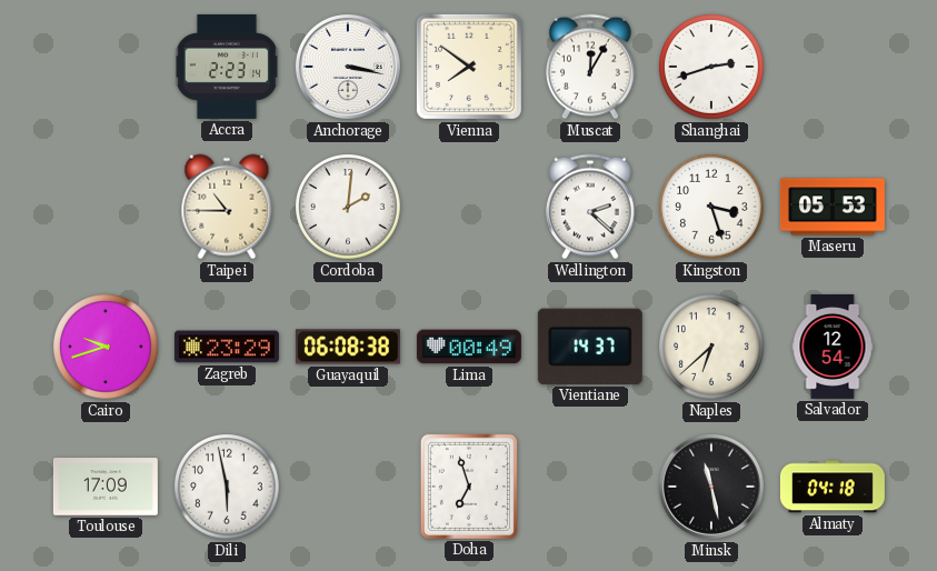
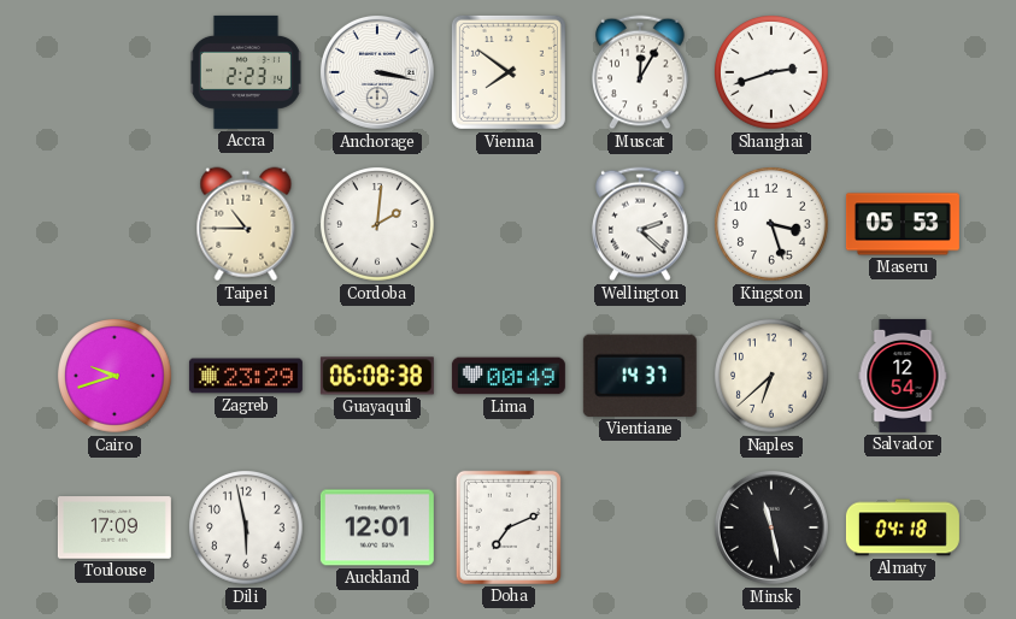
Auckland: none -> 12:01
Doha: 6:57 -> 7:11
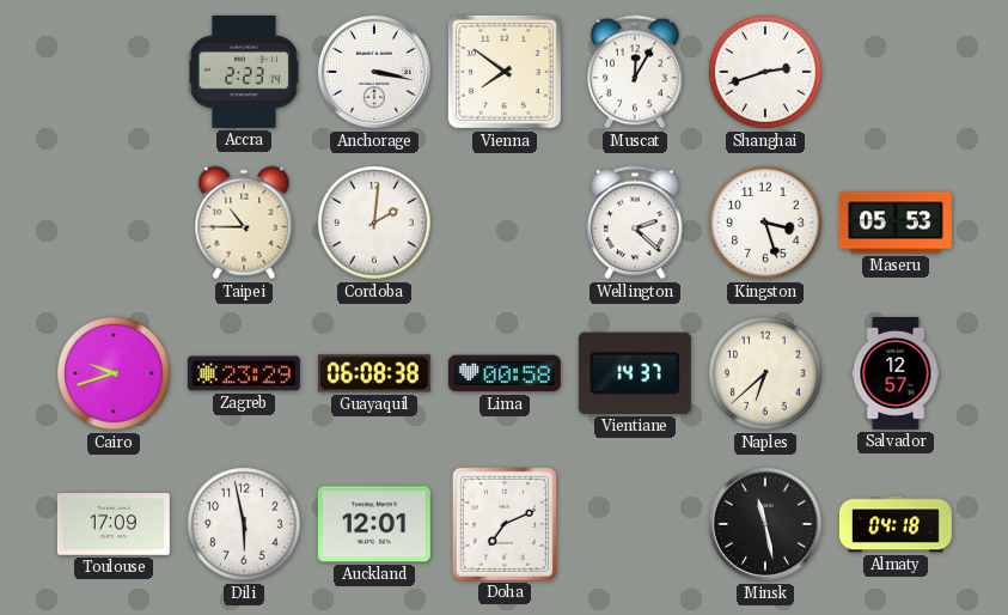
Lima: 00:49 -> 00:58
Salvador: 12:54 -> 12:57
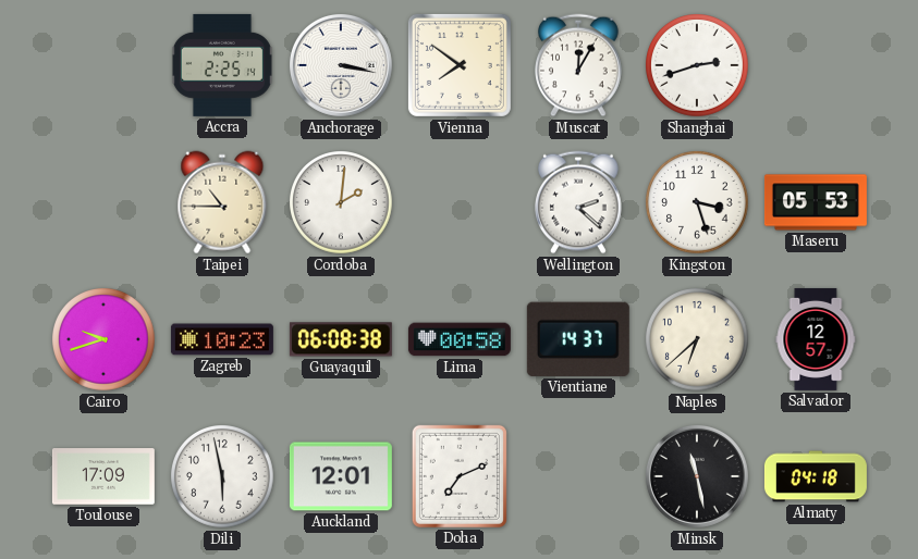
Accra: 2:23 -> 2:25
Zagreb: 23:29 -> 10:23
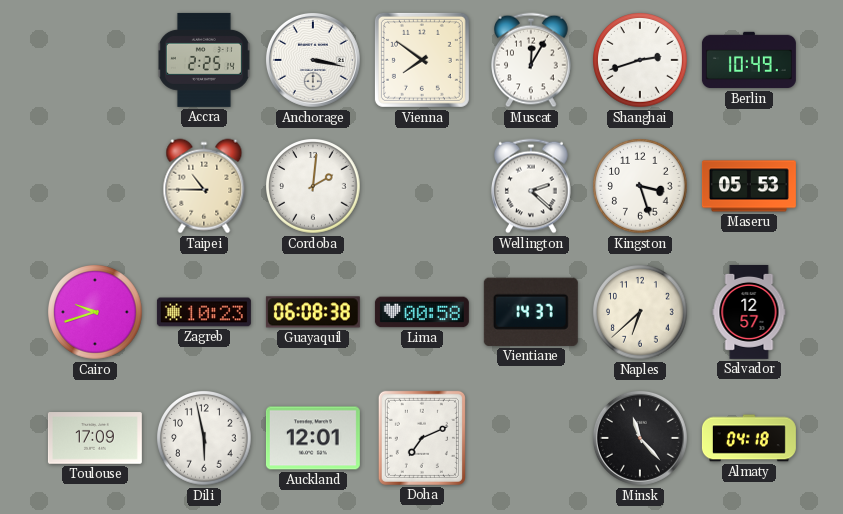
Berlin: none -> 10:49
Minsk: 11:28 -> 11:23
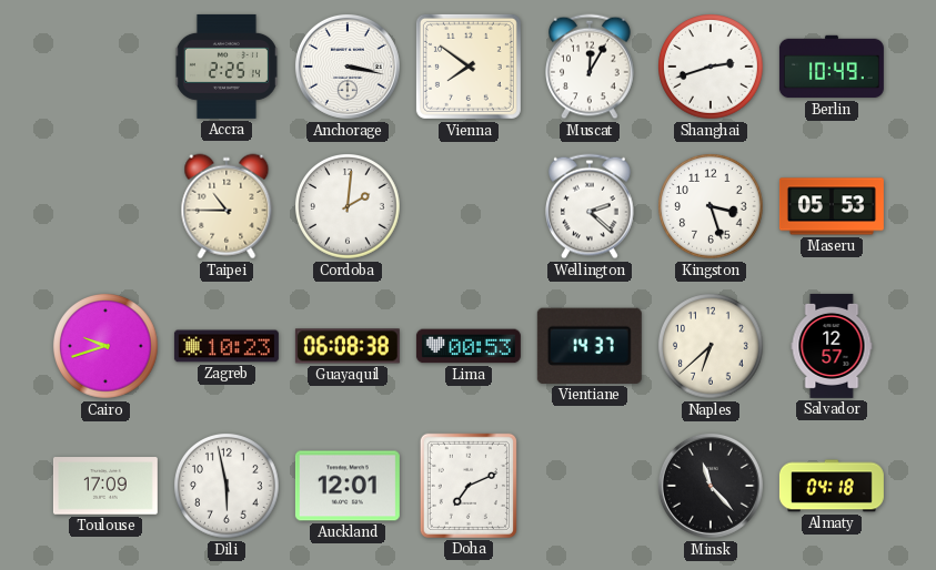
Lima: 00:58 -> 00:53
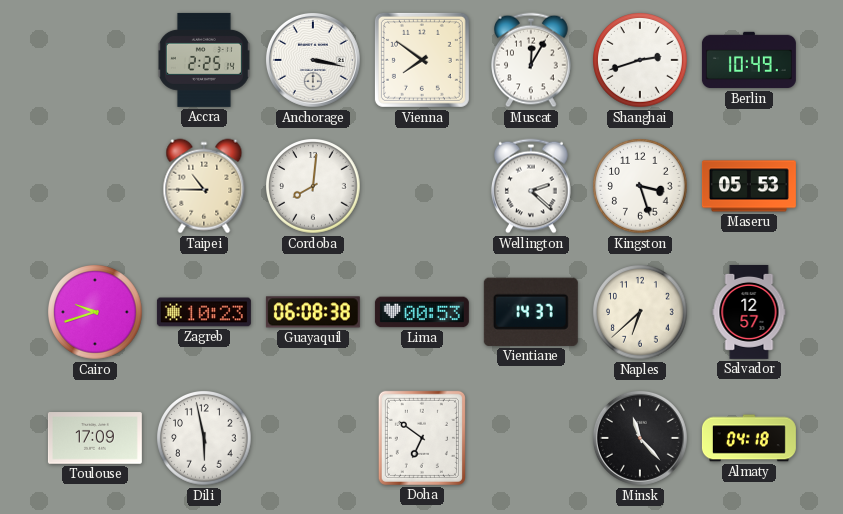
Cordoba: 2:01 -> 8:01
Auckland: 12:01 -> none
Doha: 7:11 -> 6:51
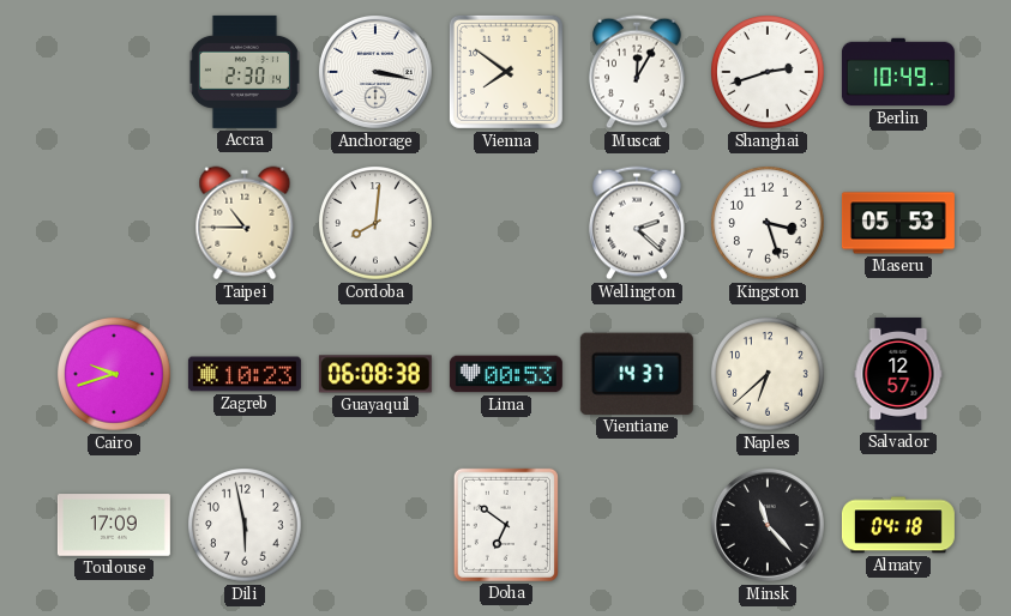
Accra: 2:25 -> 2:30
